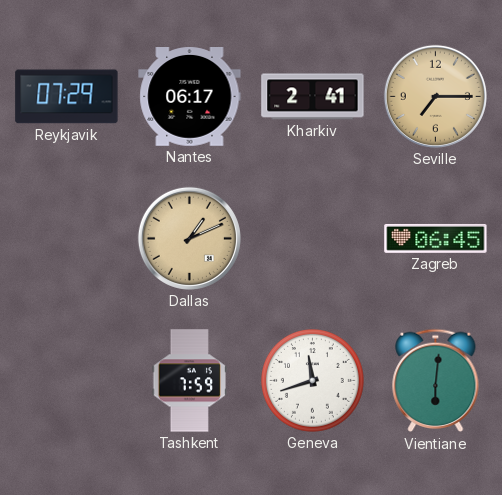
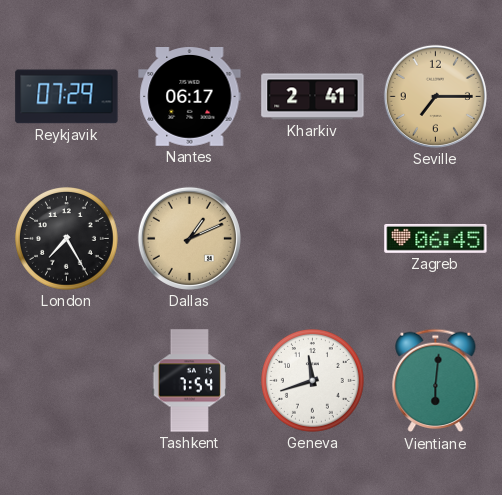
London: none -> 7:25
Tashkent: 7:59 -> 7:54
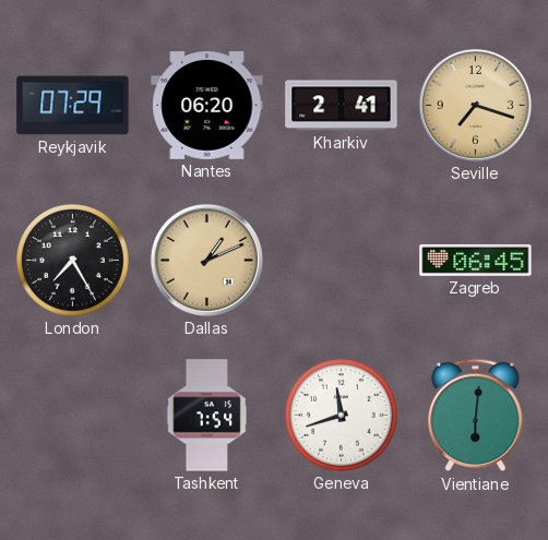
Nantes: 06:17 -> 06:20
Seville: 7:15 -> 7:18
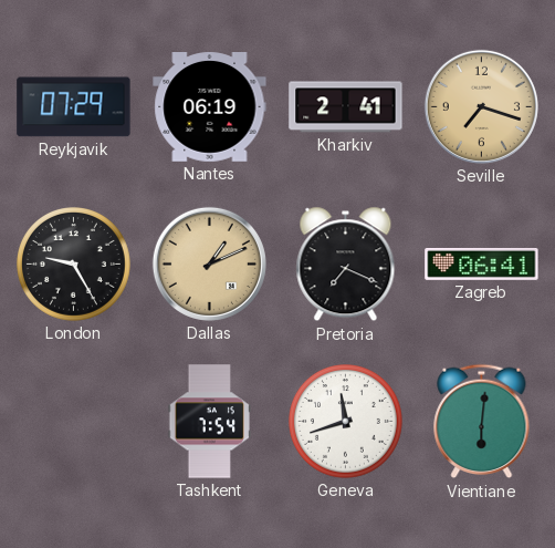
Nantes: 06:20 -> 06:19
London: 7:25 -> 9:25
Pretoria: none -> 7:19
Zagreb: 06:45 -> 06:41
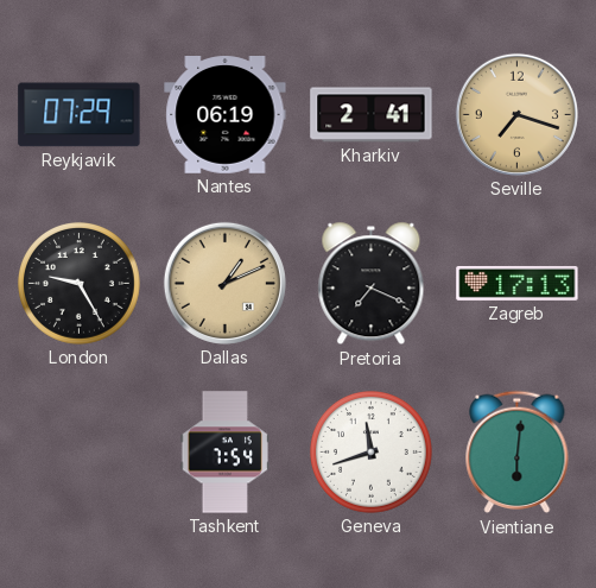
Zagreb: 06:41 -> 17:13
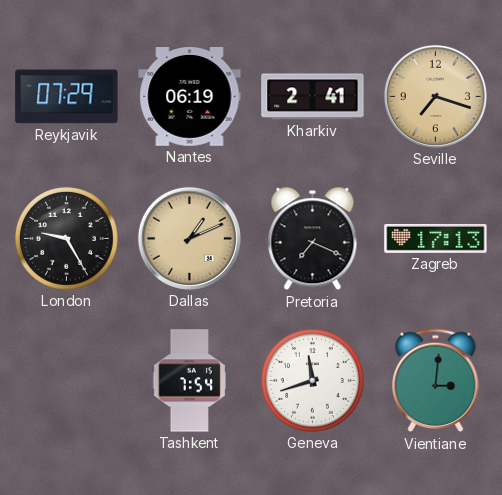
Vientiane: 6:01 -> 3:01
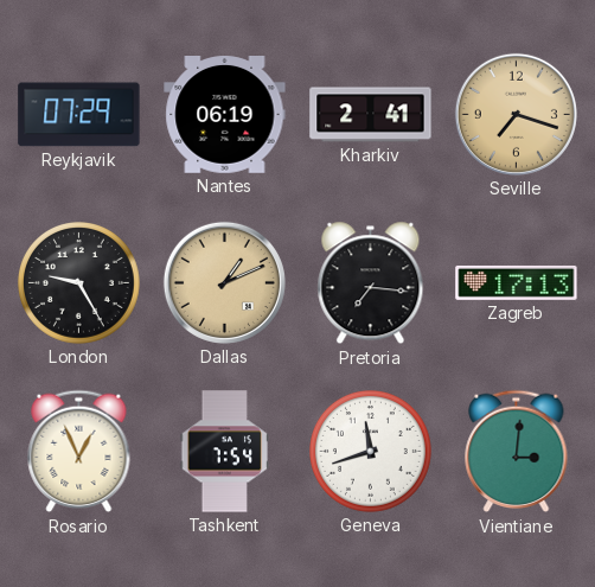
Pretoria: 7:19 -> 7:16
Rosario: none -> 12:56
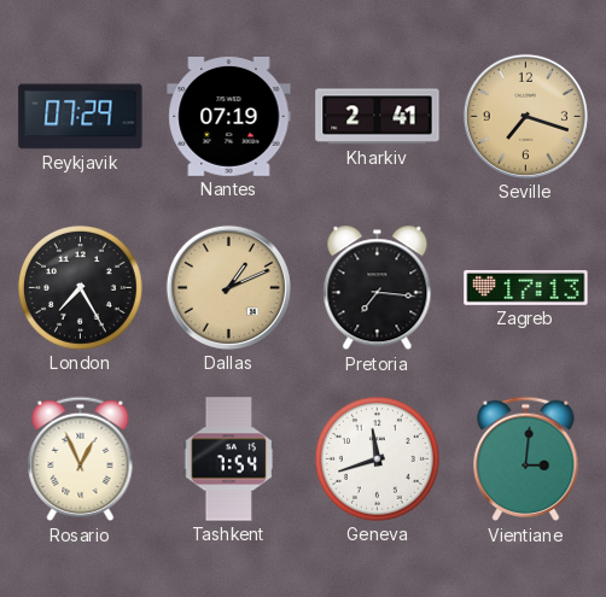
Nantes: 06:19 -> 07:19
London: 9:25 -> 7:25
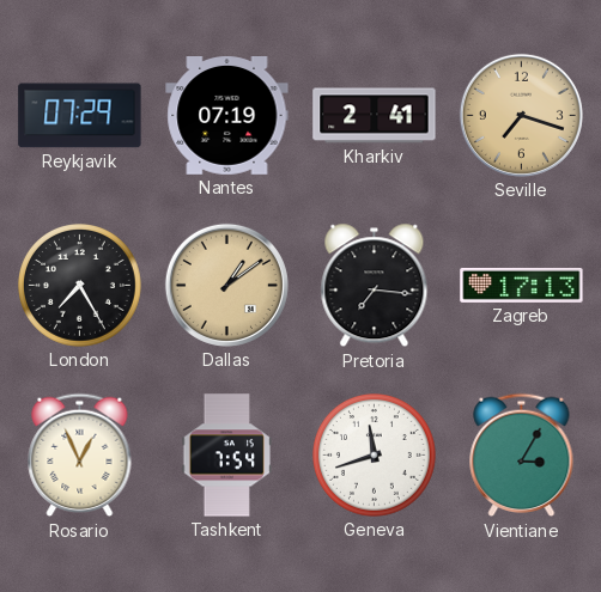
Dallas: 1:11 -> 1:09
Vientiane: 3:01 -> 3:05
